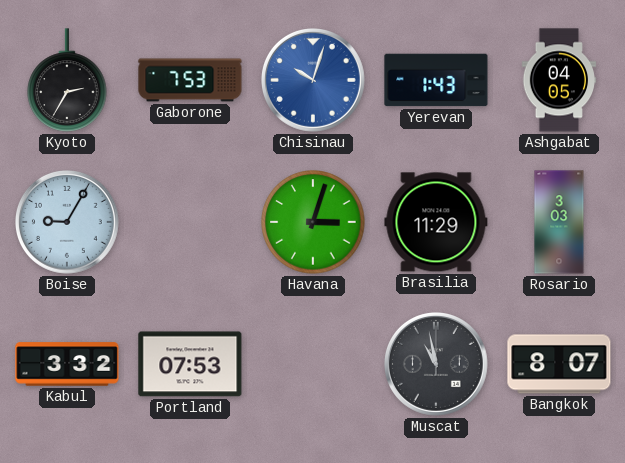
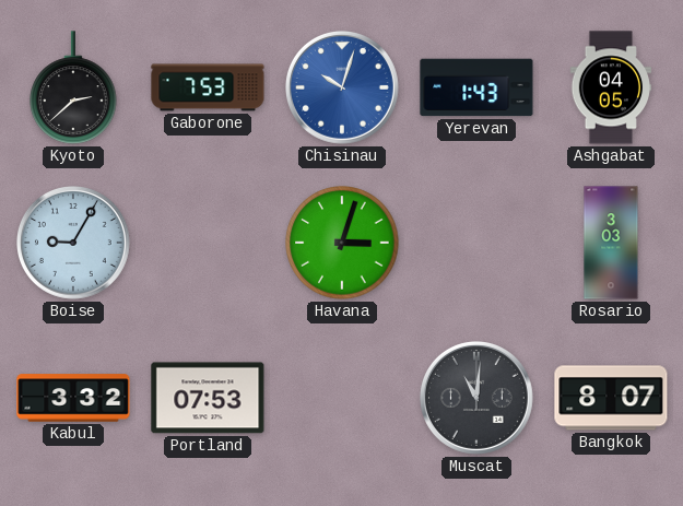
Kyoto: 2:35 -> 2:38
Brasilia: 11:29 -> none
Muscat: 10:58 -> 11:01
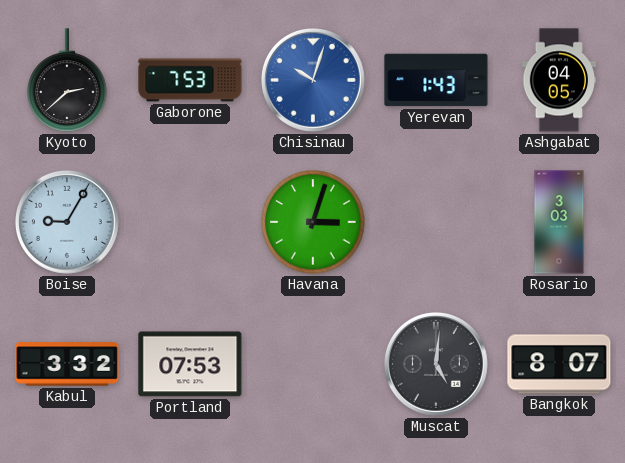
Muscat: 11:01 -> 5:01
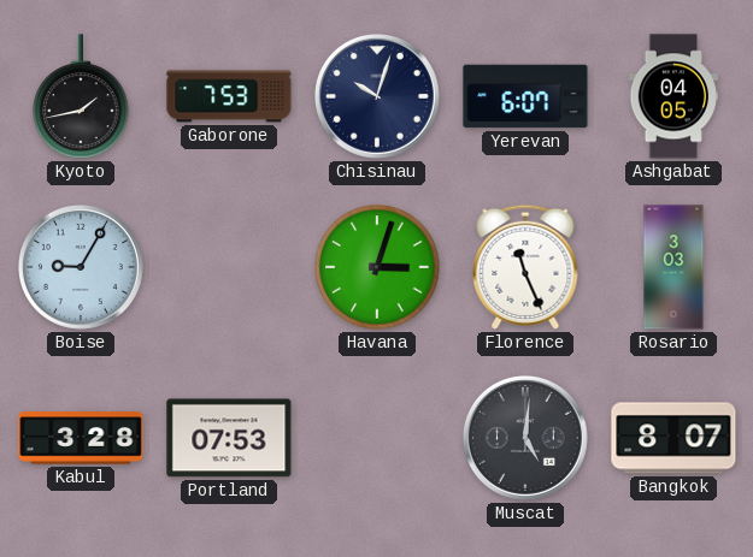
Kyoto: 2:38 -> 1:43
Chisinau dial: blue -> navy
Yerevan: 1:43 -> 6:07
Florence: none -> 11:26
Kabul: 3:32 -> 3:28
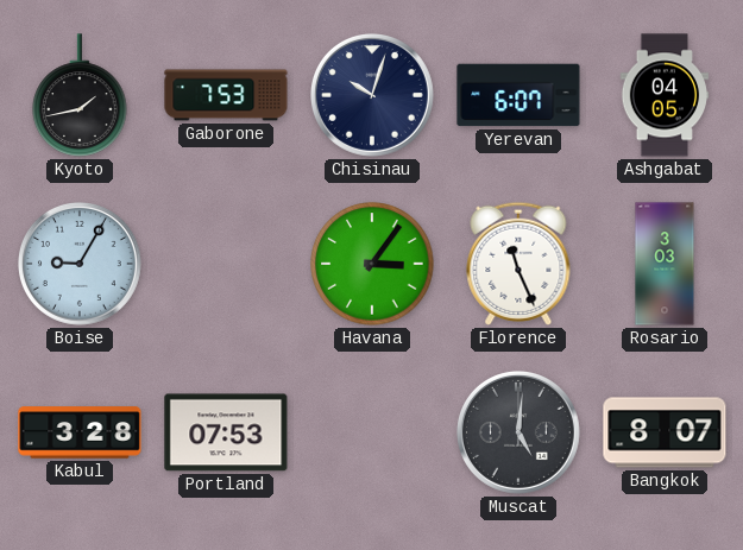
Havana: 3:03 -> 3:06
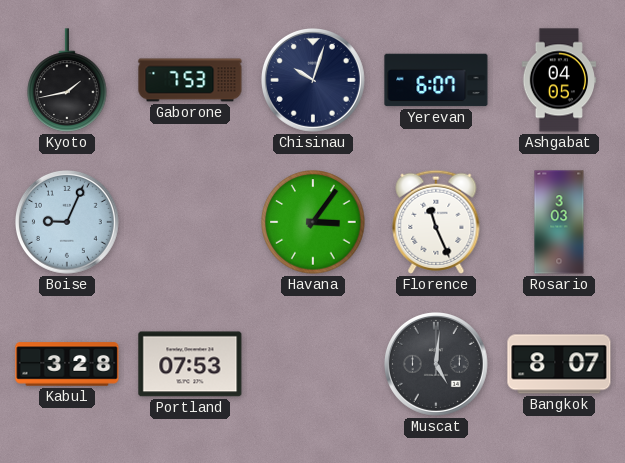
Boise: 9:05 -> 9:04
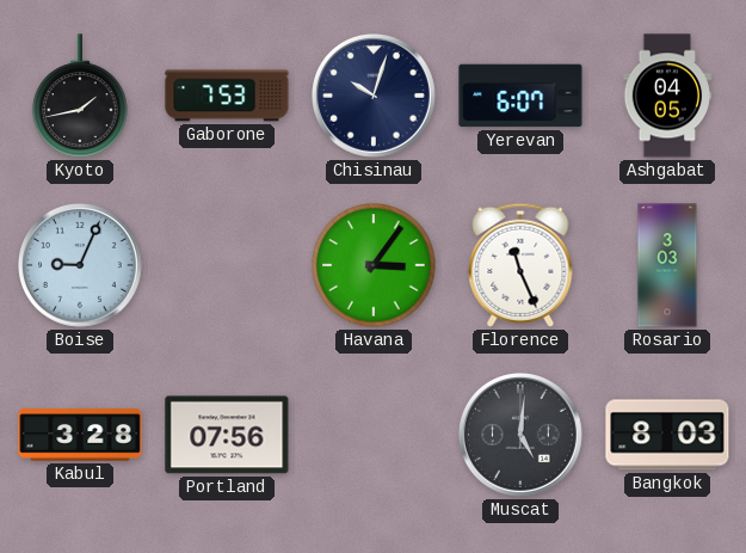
Portland: 07:53 -> 07:56
Bangkok: 8:07 -> 8:03
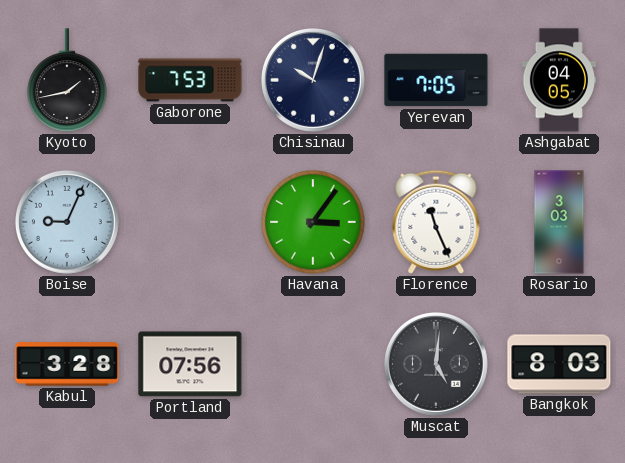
Yerevan: 6:07 -> 7:05
